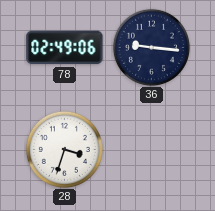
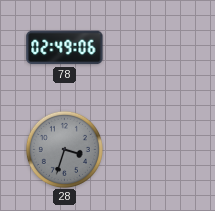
36: 9:16 -> none
28 dial: white -> grey
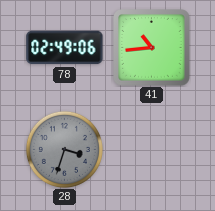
41: none -> 10:44
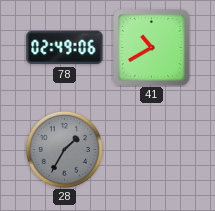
41: 10:44 -> 10:40
28: 3:33 -> 1:35
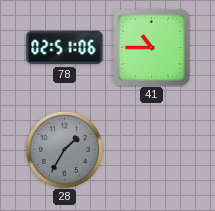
78: 02:49 -> 02:51
41: 10:40 -> 10:45
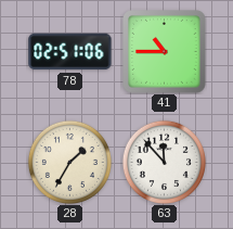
28 dial: grey -> cream
63: none -> 11:53
